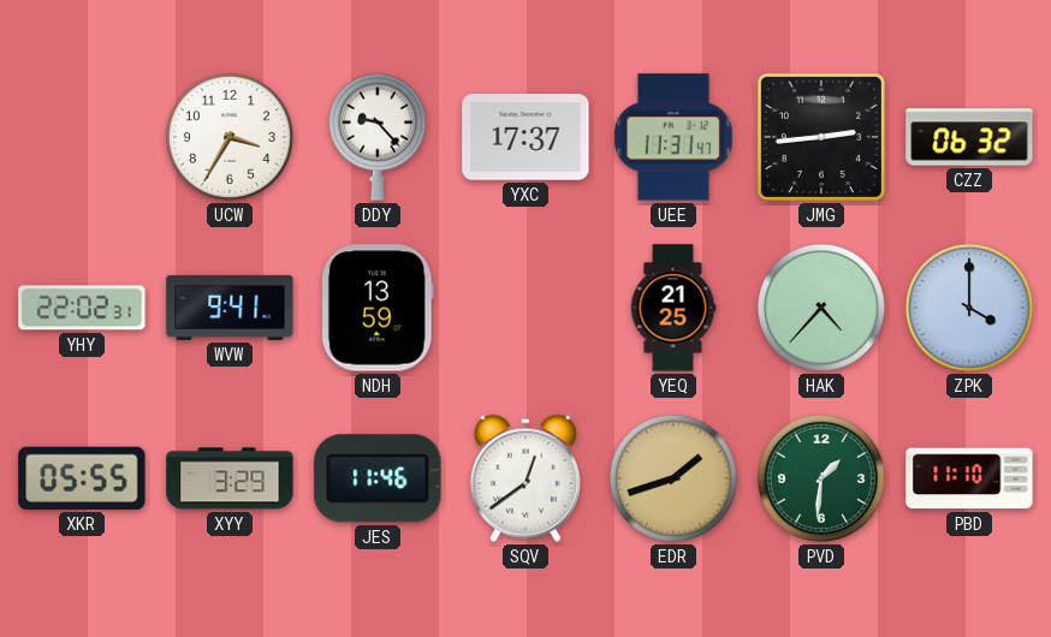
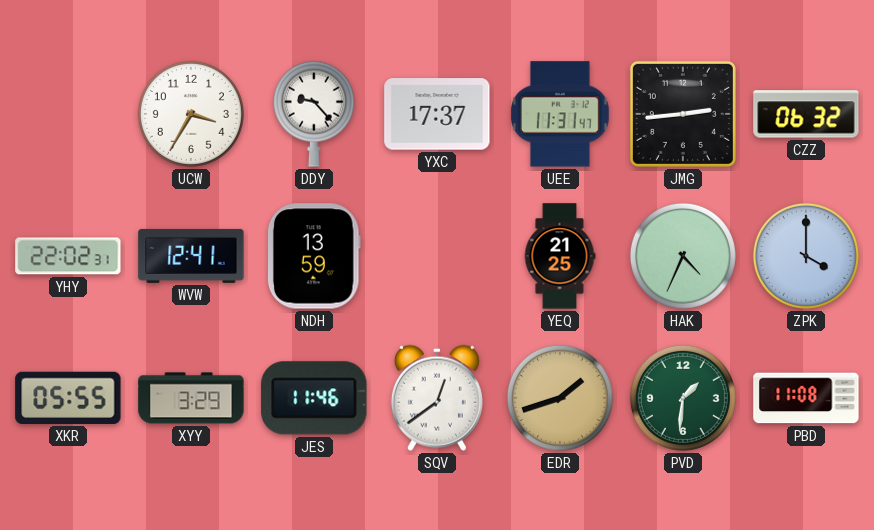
WVW: 9:41 -> 12:41
HAK: 4:37 -> 4:34
PBD: 11:10 -> 11:08
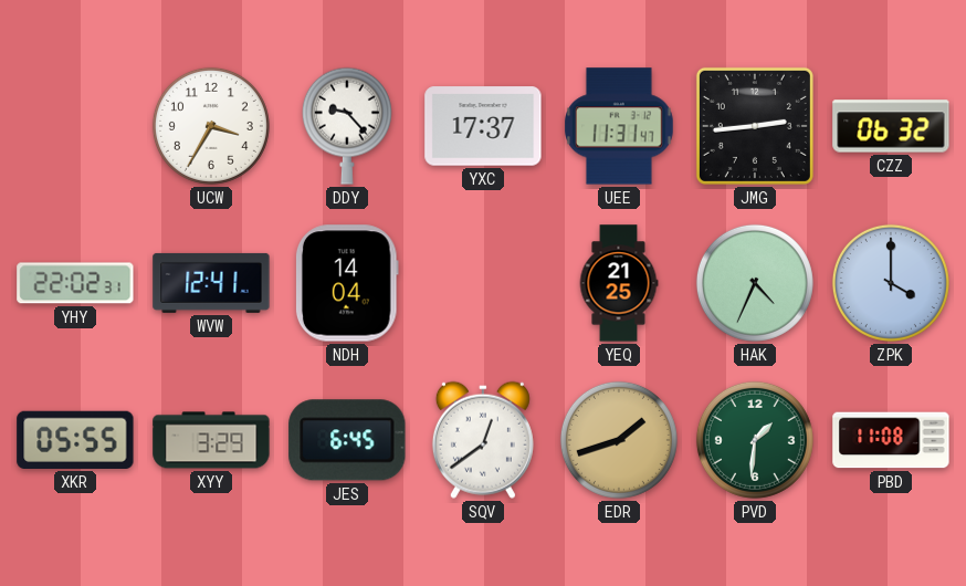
NDH: 13:59 -> 14:04
JES: 11:46 -> 6:45
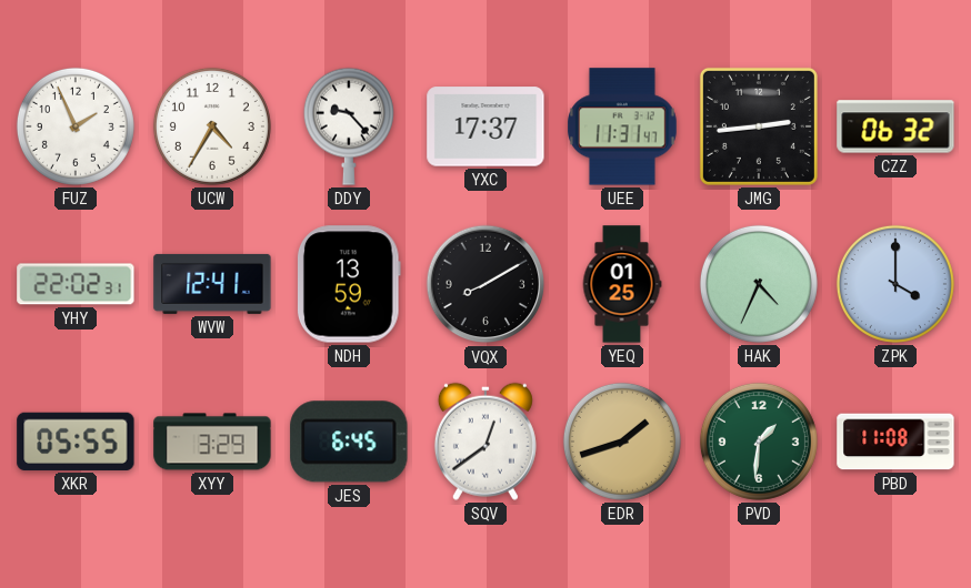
FUZ: none -> 1:56
UCW: 3:35 -> 4:35
NDH: 14:04 -> 13:59
VQX: none -> 8:10
YEQ: 21:25 -> 01:25
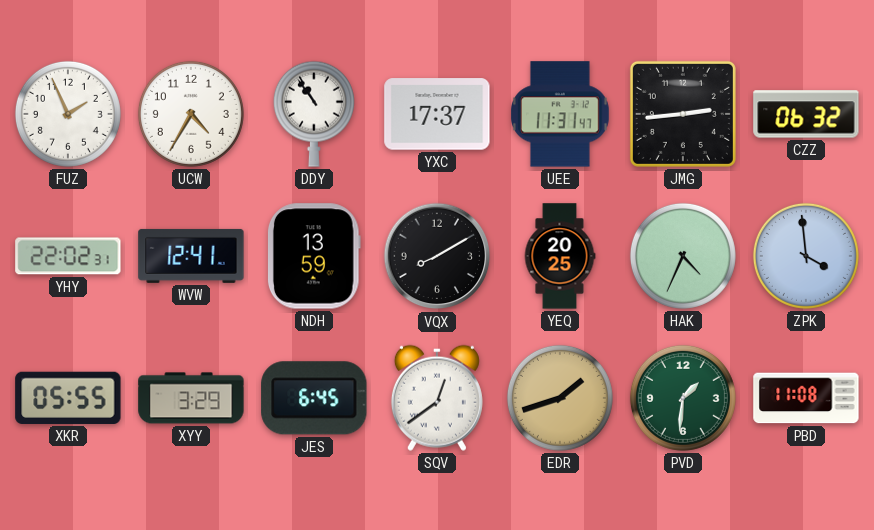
DDY: 9:23 -> 10:54
YEQ: 01:25 -> 20:25
ZPK: 4:00 -> 3:59
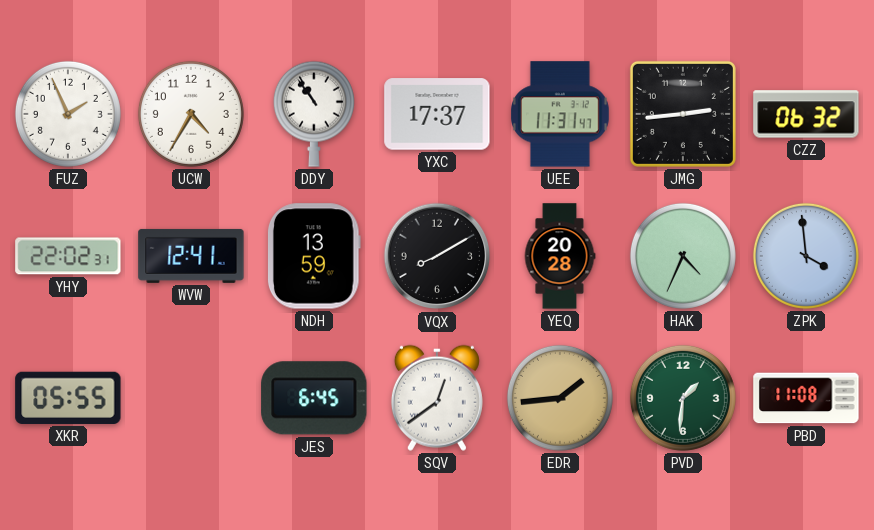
YEQ: 20:25 -> 20:28
XYY: 3:29 -> none
EDR: 1:42 -> 1:44
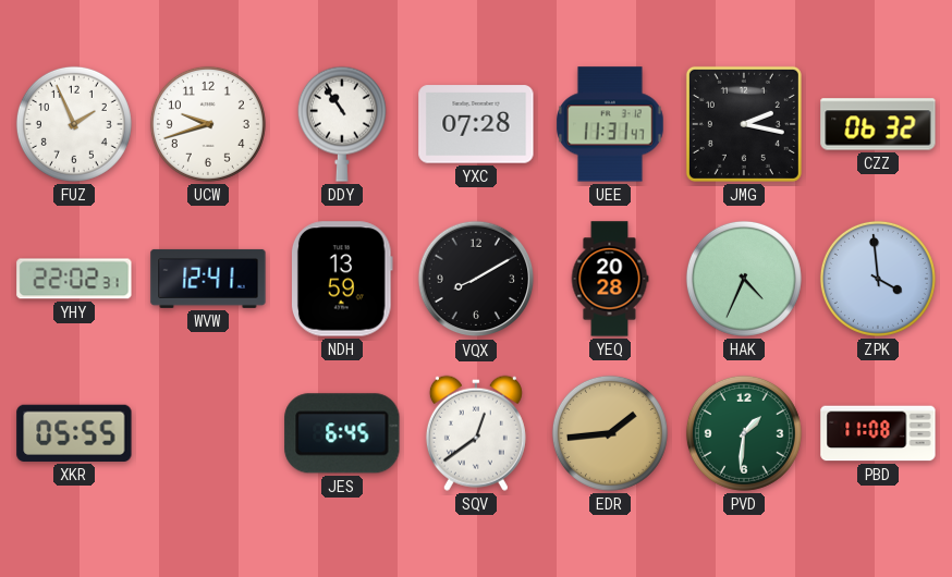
UCW: 4:35 -> 9:42
YXC: 17:37 -> 07:28
JMG: 2:44 -> 2:17
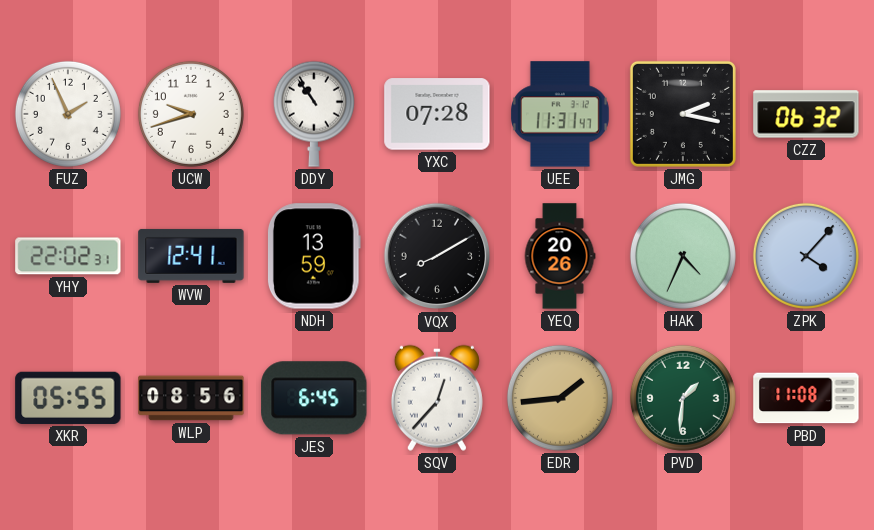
YEQ: 20:28 -> 20:26
ZPK: 3:59 -> 4:07
WLP: none -> 08:56
SQV: 12:39 -> 12:37
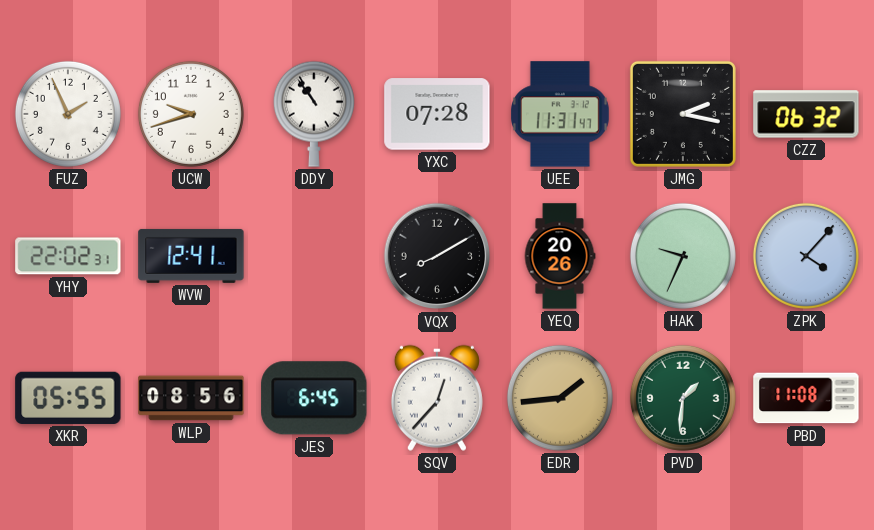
NDH: 13:59 -> none
HAK: 4:34 -> 9:34
